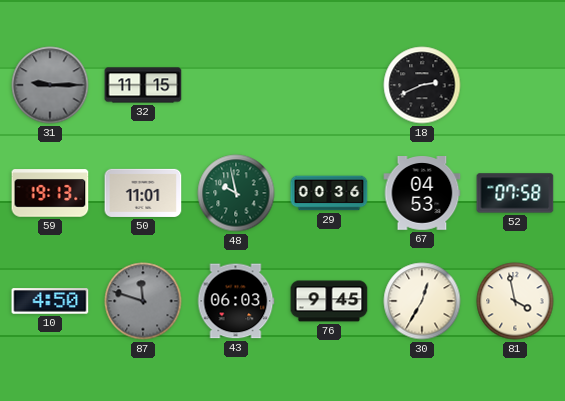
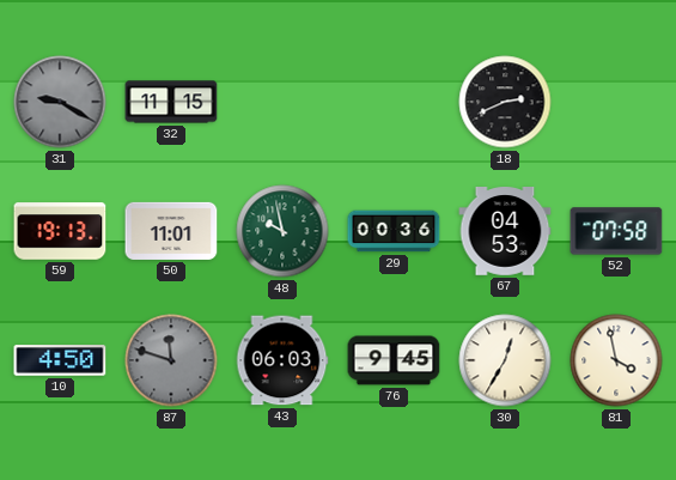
31: 9:15 -> 9:20
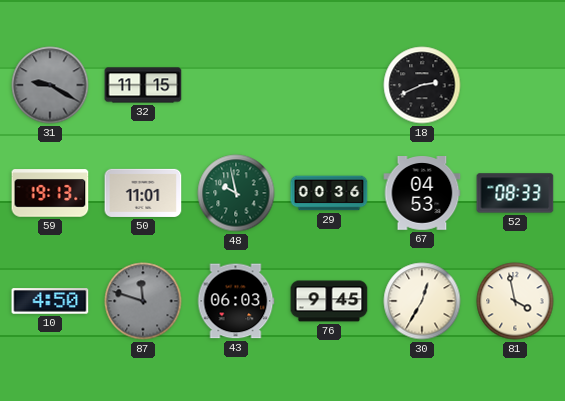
52: 07:58 -> 08:33
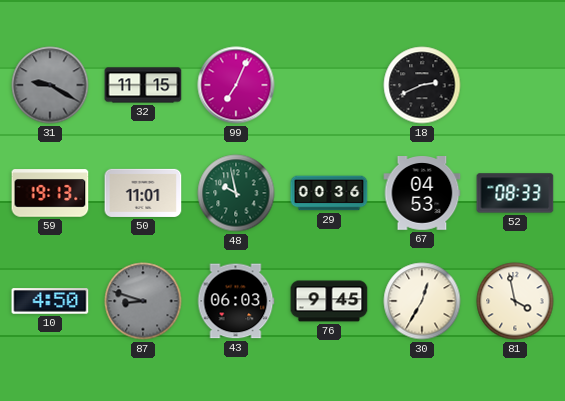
99: none -> 7:04
87: 11:48 -> 8:48
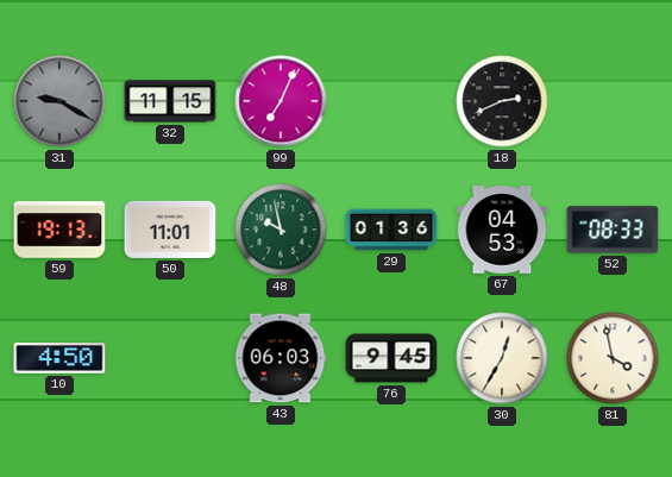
29: 00:36 -> 01:36
87: 8:48 -> none
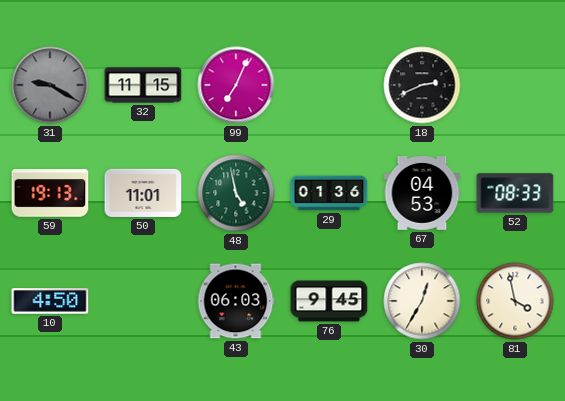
48: 9:58 -> 4:58
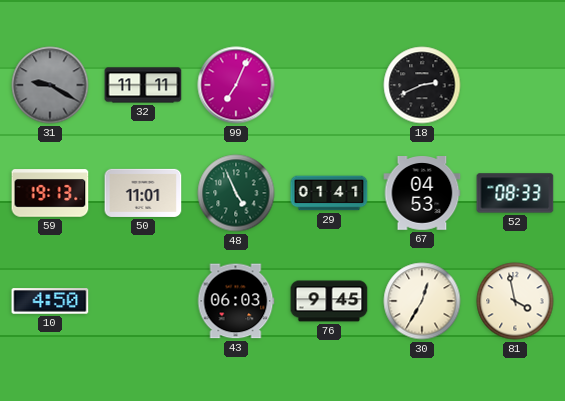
32: 11:15 -> 11:11
48: 4:58 -> 4:56
29: 01:36 -> 01:41
